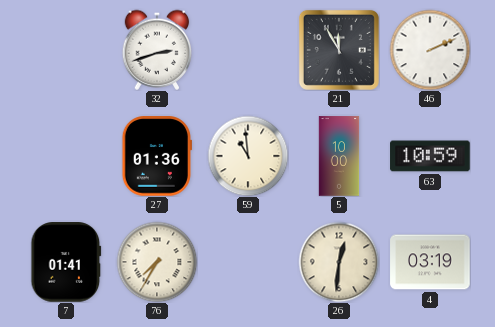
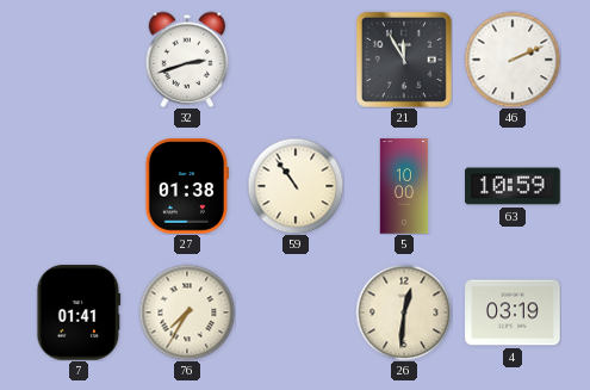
27: 01:36 -> 01:38
59: 10:59 -> 10:54
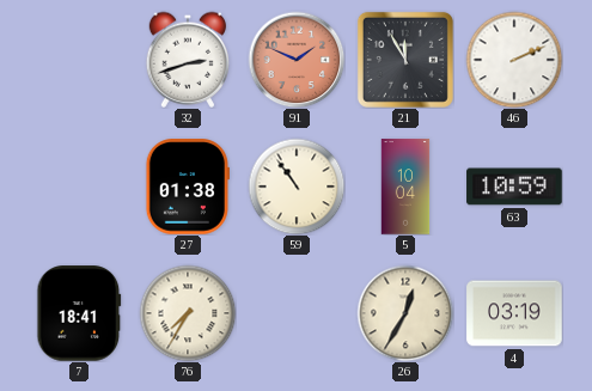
91: none -> 1:49
5: 10:00 -> 10:04
7: 01:41 -> 18:41
26: 12:31 -> 12:35
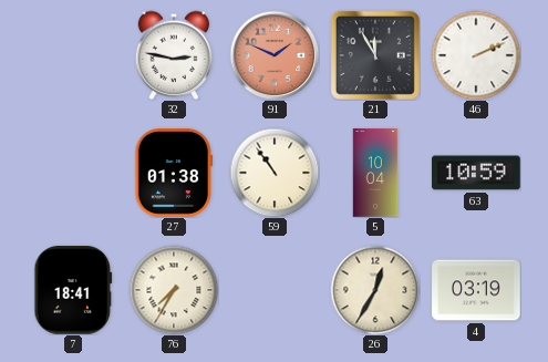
32: 2:42 -> 2:47
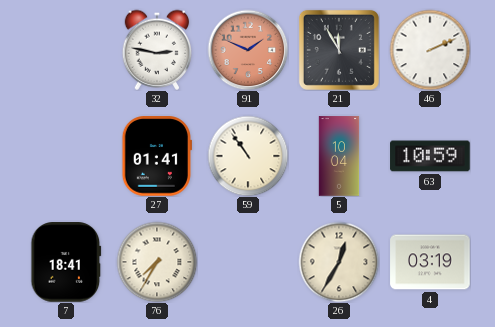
27: 01:38 -> 01:41
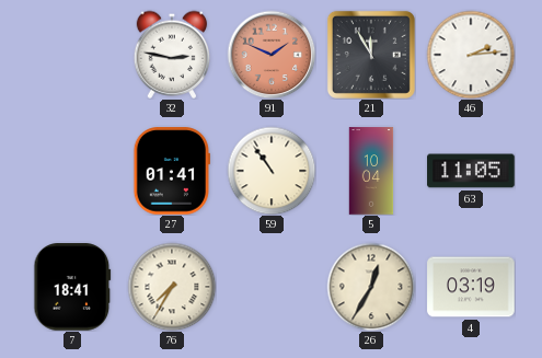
46: 2:11 -> 2:14
63: 10:59 -> 11:05
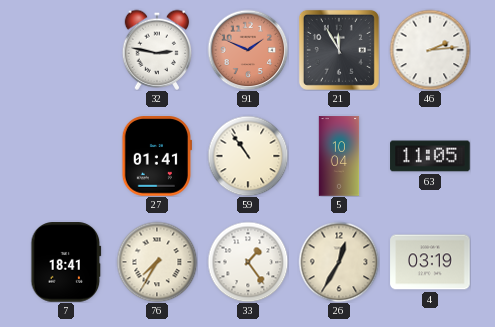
33: none -> 1:24
